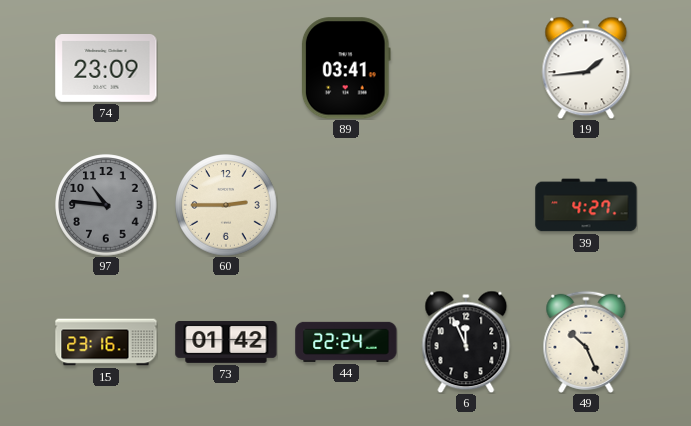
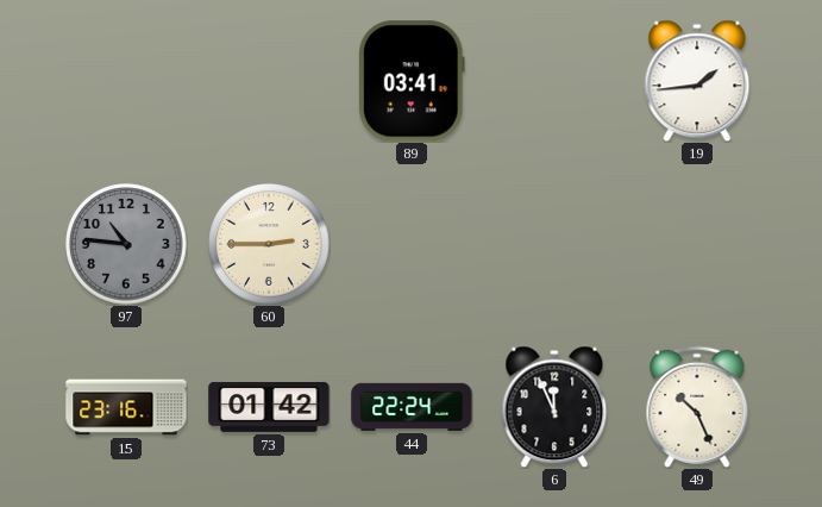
74: 23:09 -> none
39: 4:27 -> none
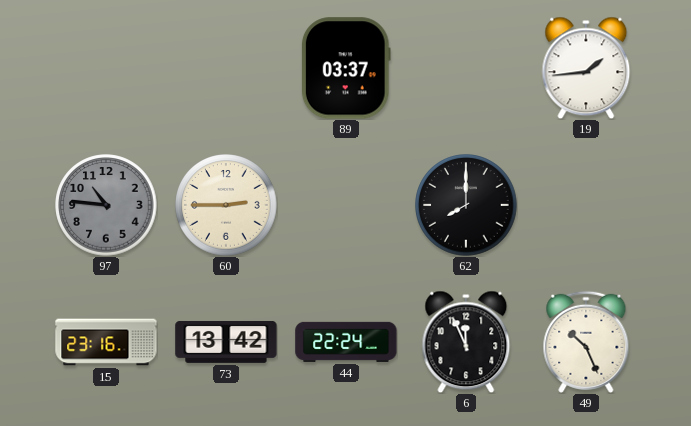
89: 03:41 -> 03:37
62: none -> 8:00
73: 01:42 -> 13:42
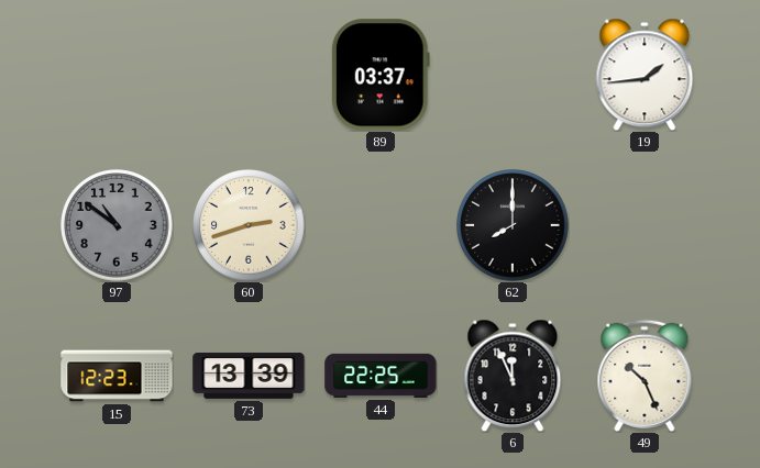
97: 10:46 -> 10:51
60: 2:45 -> 2:42
15: 23:16 -> 12:23
73: 13:42 -> 13:39
44: 22:24 -> 22:25
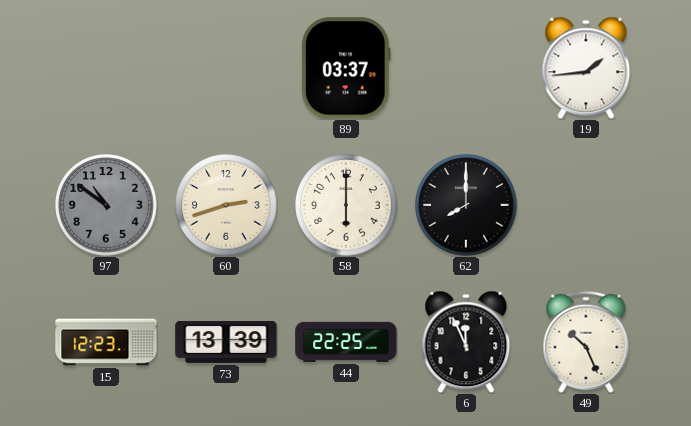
58: none -> 6:00
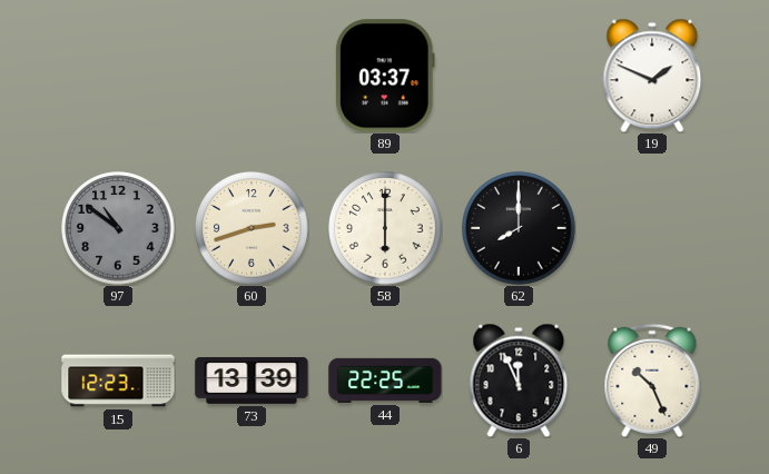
19: 1:44 -> 1:49
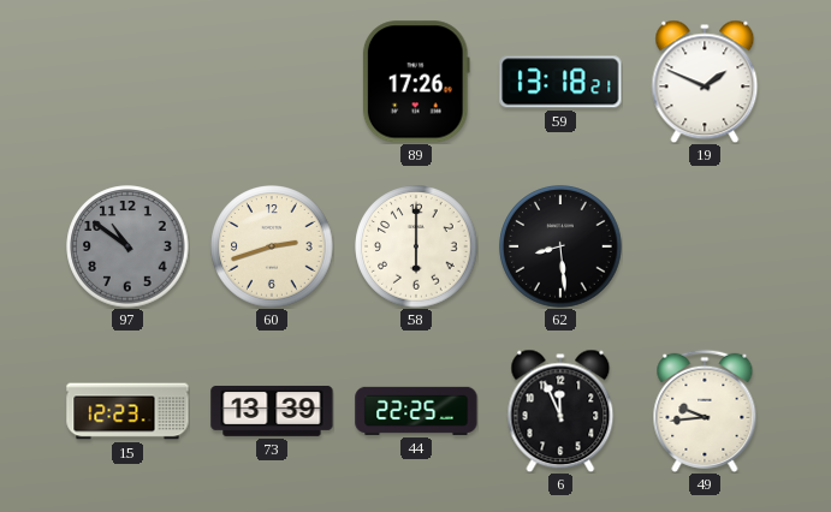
89: 03:37 -> 17:26
59: none -> 13:18
62: 8:00 -> 8:29
49: 10:26 -> 9:44
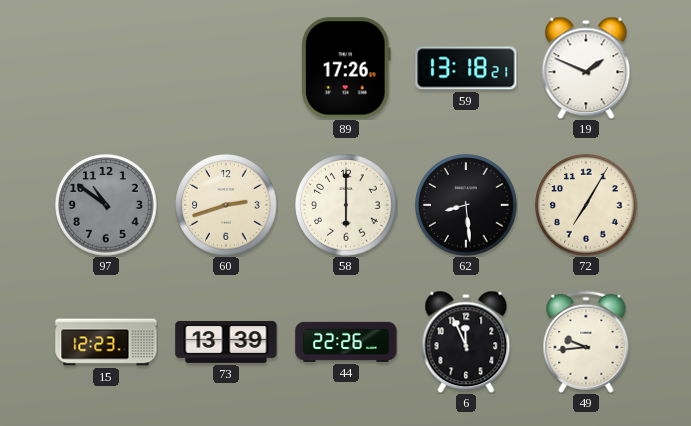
72: none -> 7:05
44: 22:25 -> 22:26
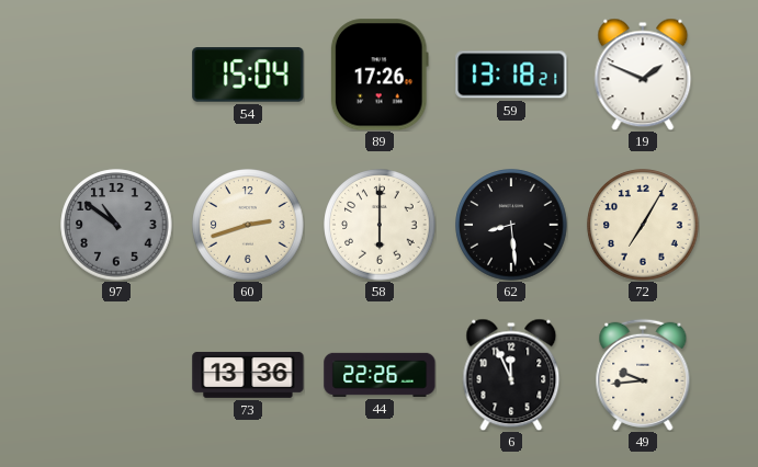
54: none -> 15:04
15: 12:23 -> none
73: 13:39 -> 13:36
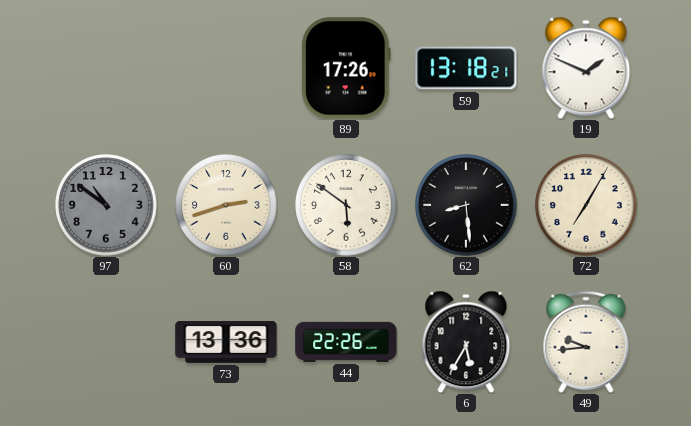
54: 15:04 -> none
58: 6:00 -> 5:51
6: 11:56 -> 5:35
